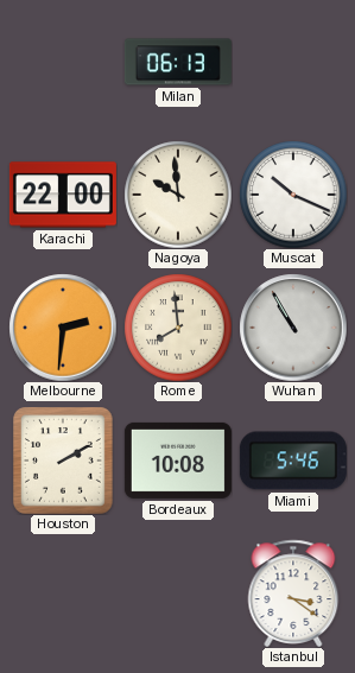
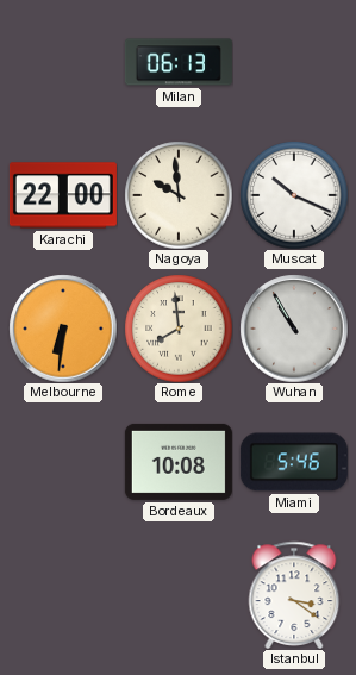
Melbourne: 2:31 -> 6:31
Houston: 2:10 -> none
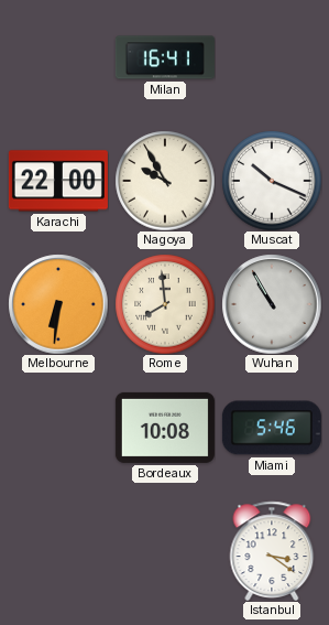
Milan: 06:13 -> 16:41
Nagoya: 9:59 -> 9:55
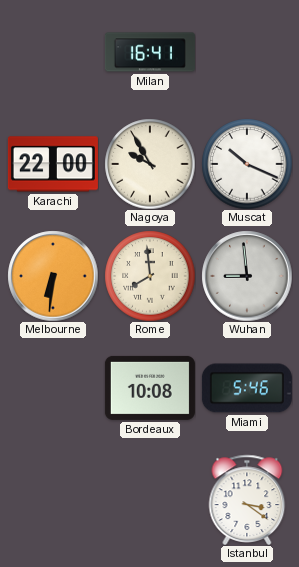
Wuhan: 10:55 -> 8:59
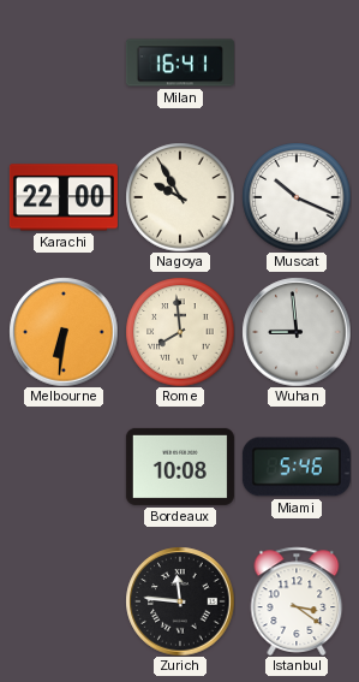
Zurich: none -> 11:46
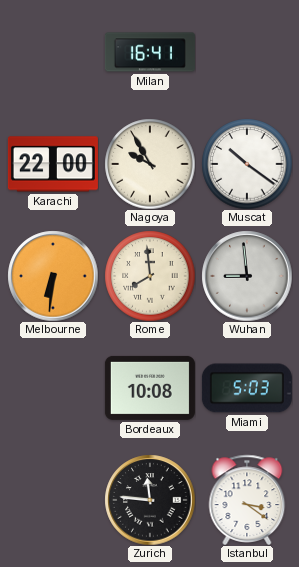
Muscat: 10:19 -> 10:21
Miami: 5:46 -> 5:03
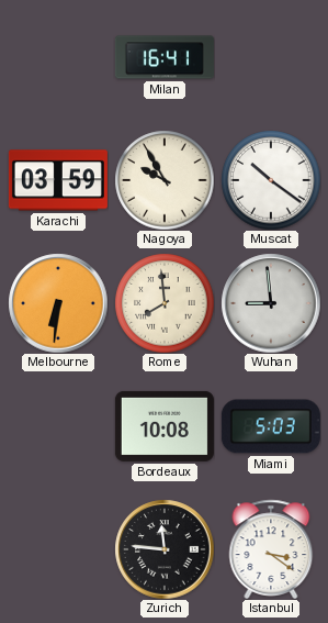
Karachi: 22:00 -> 03:59
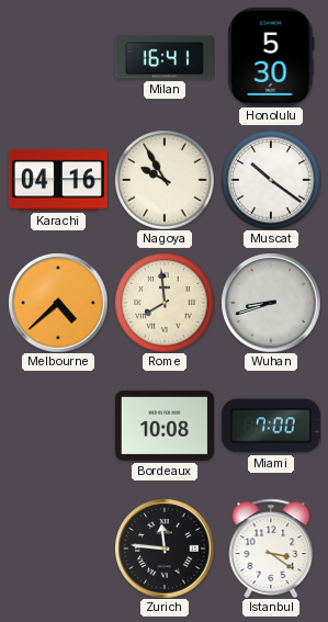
Honolulu: none -> 5:30
Karachi: 03:59 -> 04:16
Melbourne: 6:31 -> 4:38
Wuhan: 8:59 -> 8:42
Miami: 5:03 -> 7:00
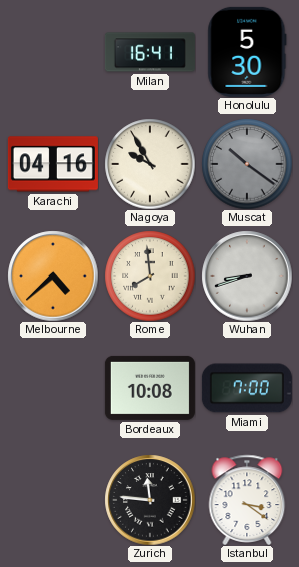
Muscat dial: white -> grey
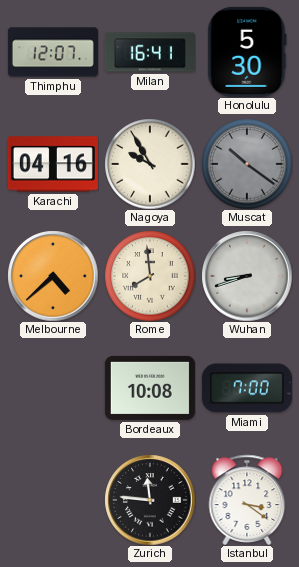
Thimphu: none -> 12:07
